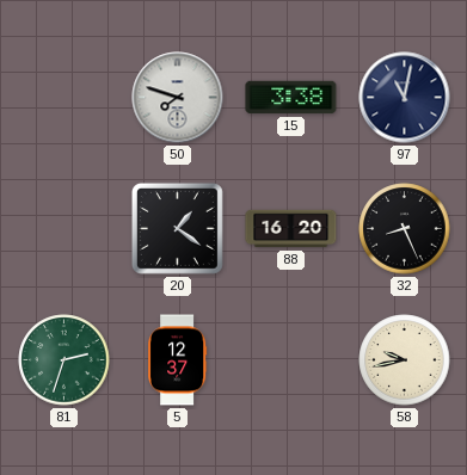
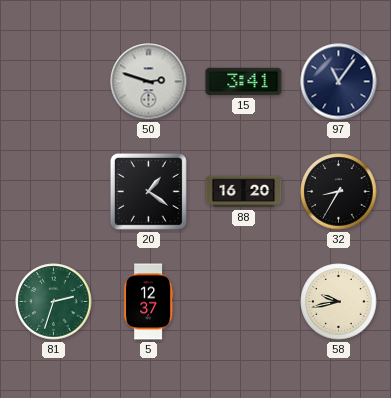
50: 7:48 -> 2:48
15: 3:38 -> 3:41
97: 11:02 -> 11:06
32: 8:26 -> 8:35
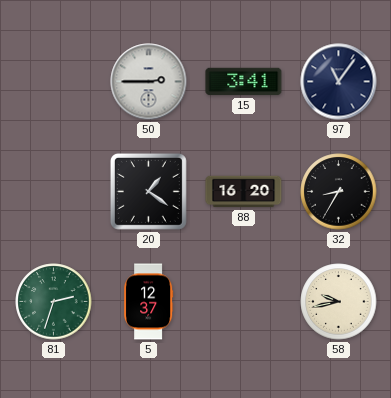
50: 2:48 -> 2:45
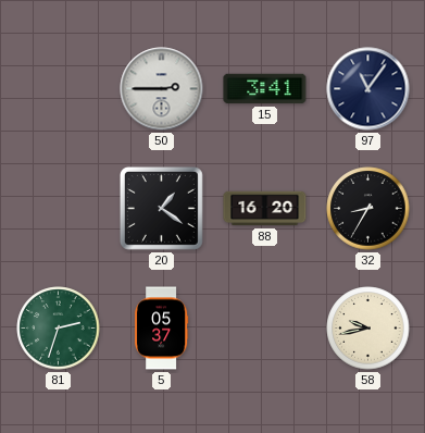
5: 12:37 -> 05:37
